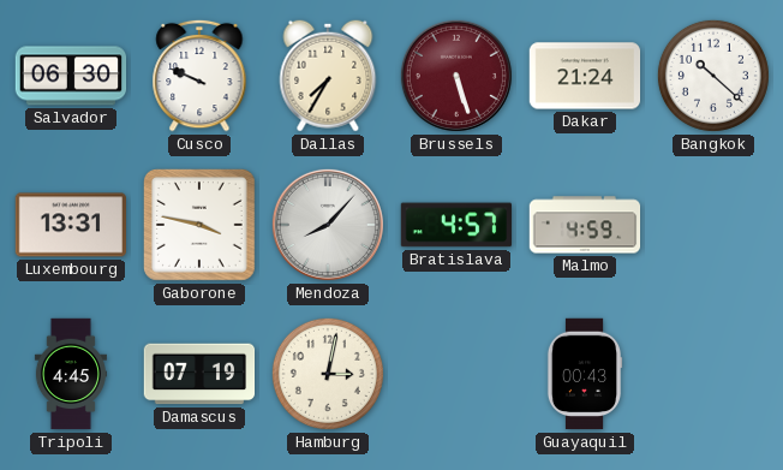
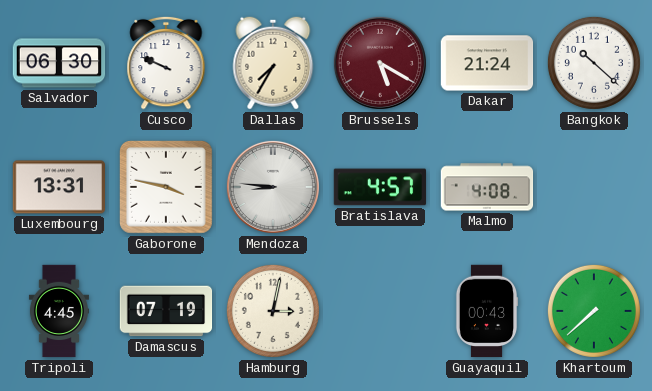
Brussels: 5:27 -> 5:20
Mendoza: 8:07 -> 8:46
Malmo: 4:59 -> 4:08
Khartoum: none -> 7:38
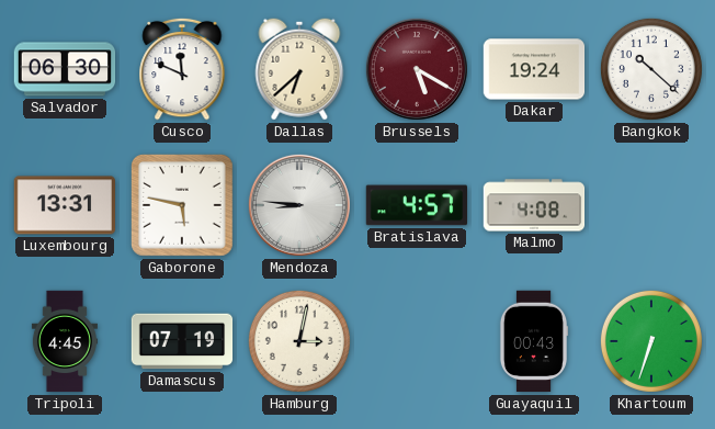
Cusco: 9:49 -> 11:49
Dallas: 7:35 -> 6:38
Dakar: 21:24 -> 19:24
Gaborone: 3:47 -> 5:47
Khartoum: 7:38 -> 6:33
